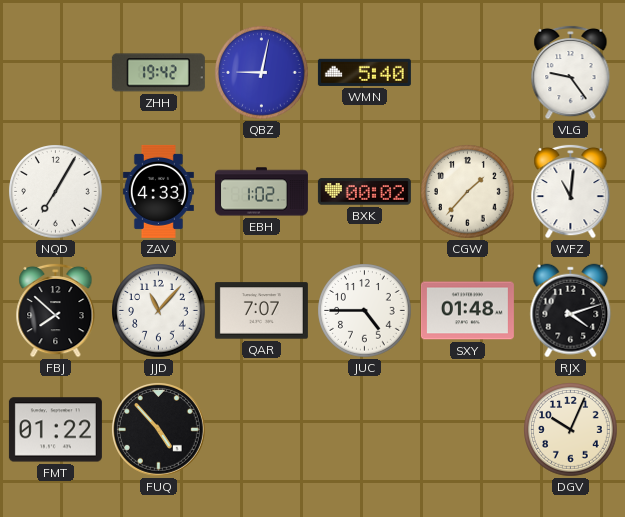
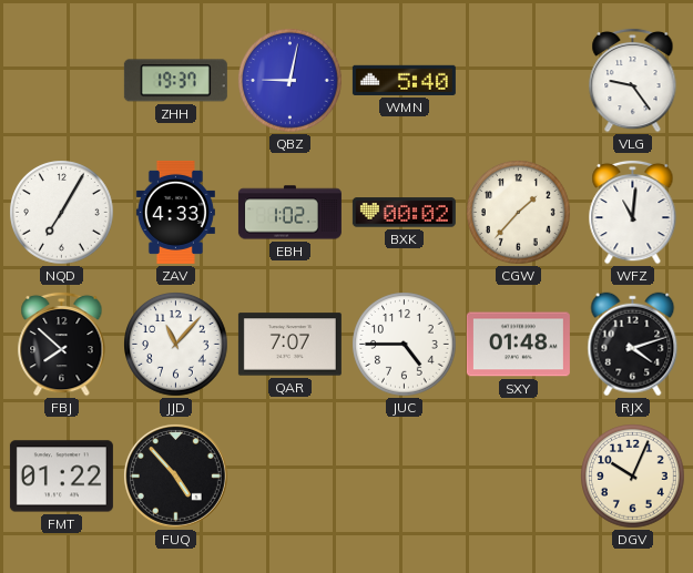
ZHH: 19:42 -> 19:37
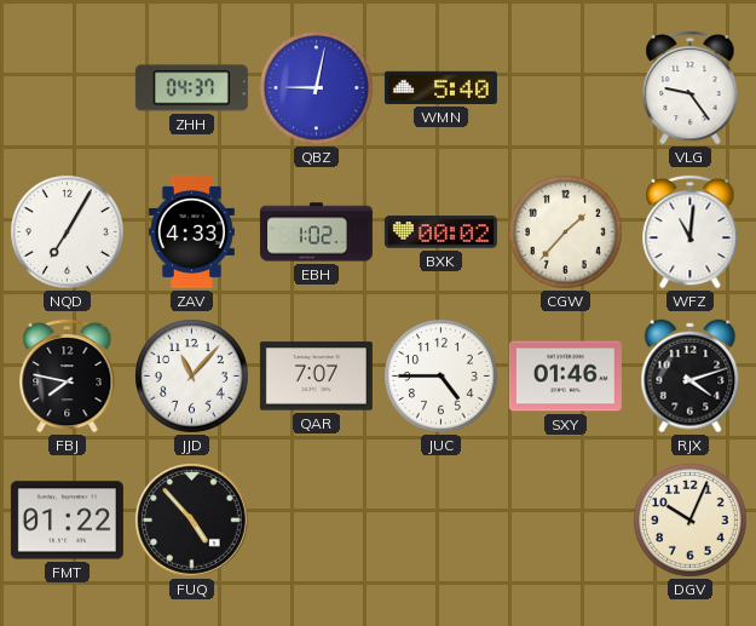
ZHH: 19:37 -> 04:37
FBJ: 7:52 -> 7:47
SXY: 01:48 -> 01:46
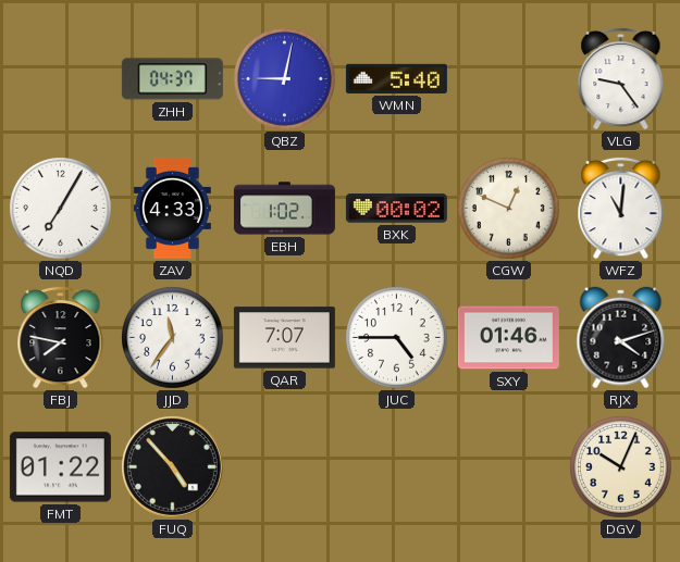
CGW: 1:37 -> 12:49
JJD: 11:07 -> 11:36
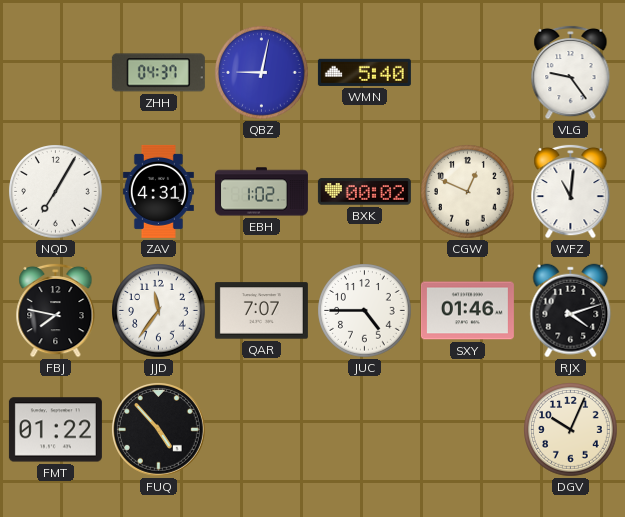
ZAV: 4:33 -> 4:31
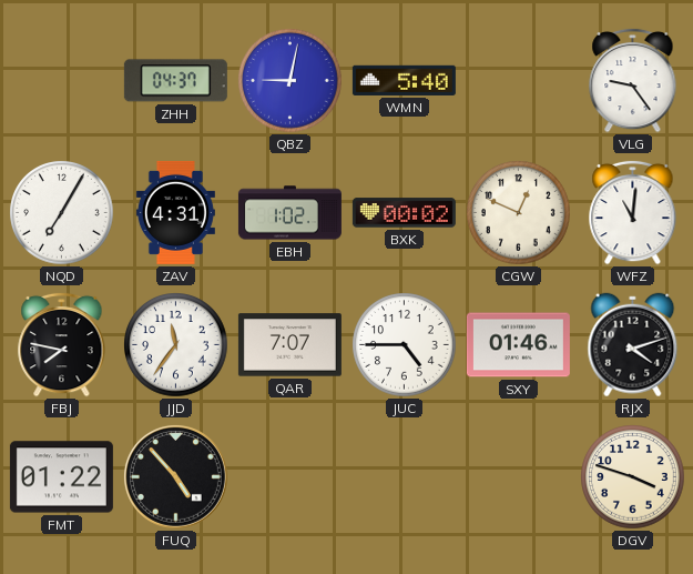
DGV: 10:04 -> 3:48
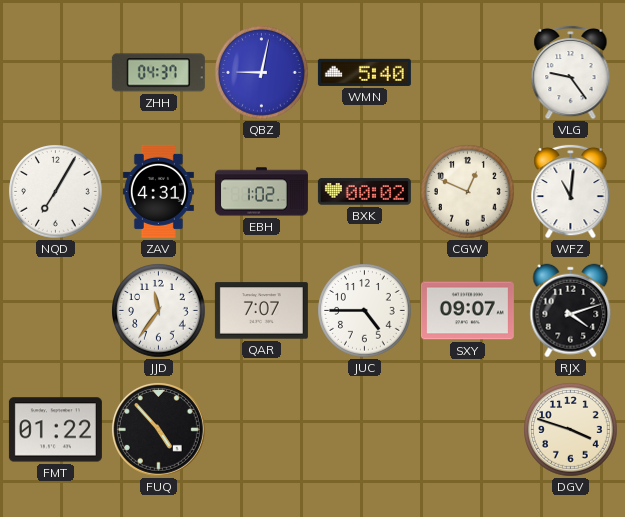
FBJ: 7:47 -> none
SXY: 01:46 -> 09:07
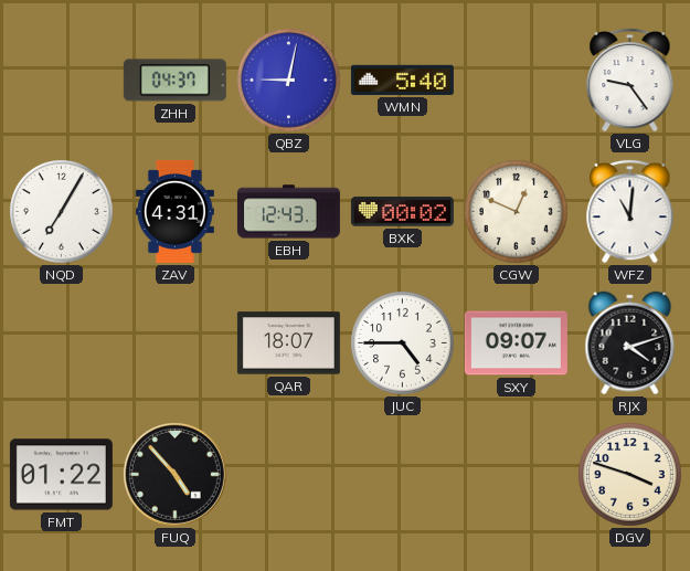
EBH: 1:02 -> 12:43
JJD: 11:36 -> none
QAR: 7:07 -> 18:07
